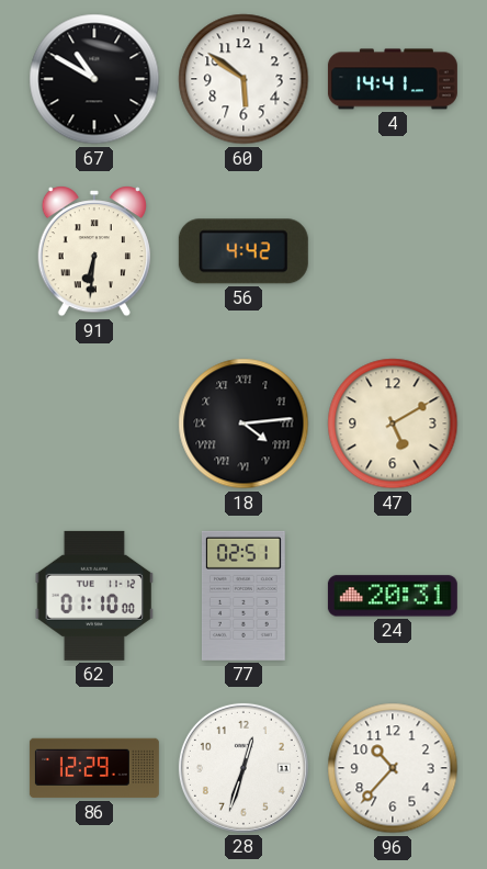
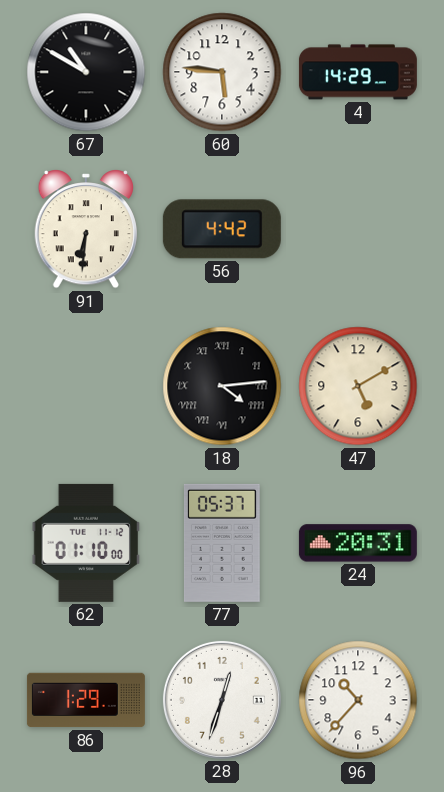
60: 5:51 -> 5:46
4: 14:41 -> 14:29
77: 02:51 -> 05:37
86: 12:29 -> 1:29
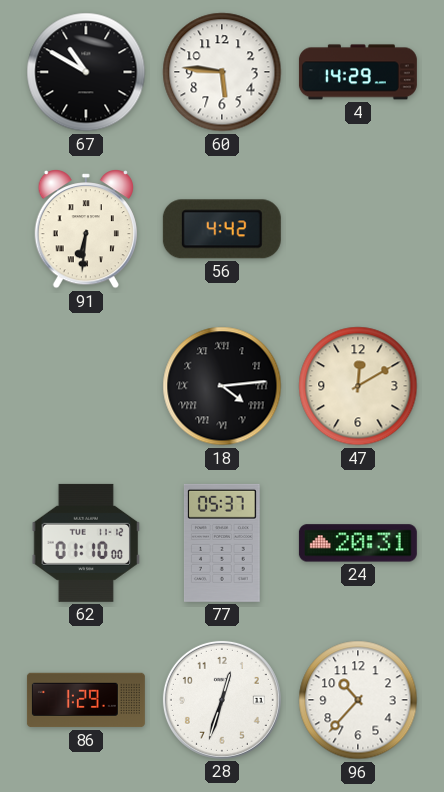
47: 5:10 -> 12:10
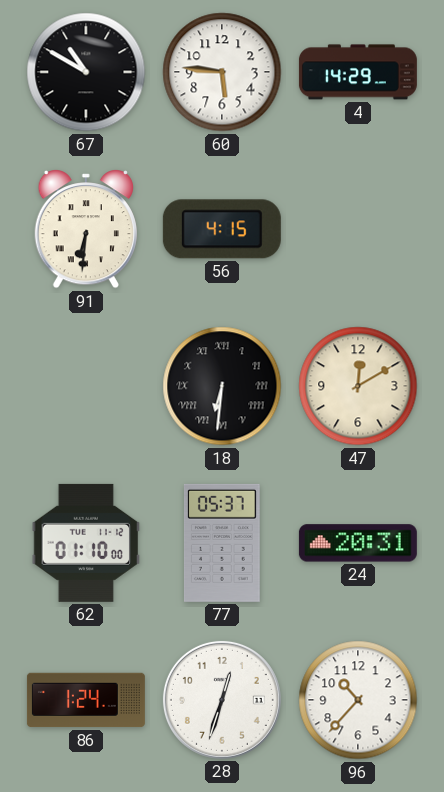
56: 4:42 -> 4:15
18: 4:14 -> 6:31
86: 1:29 -> 1:24
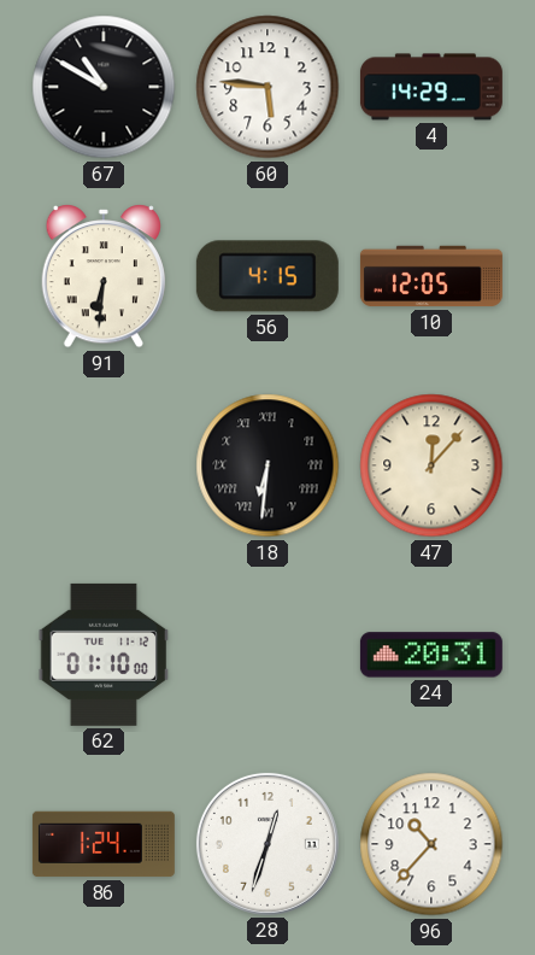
10: none -> 12:05
47: 12:10 -> 12:07
77: 05:37 -> none
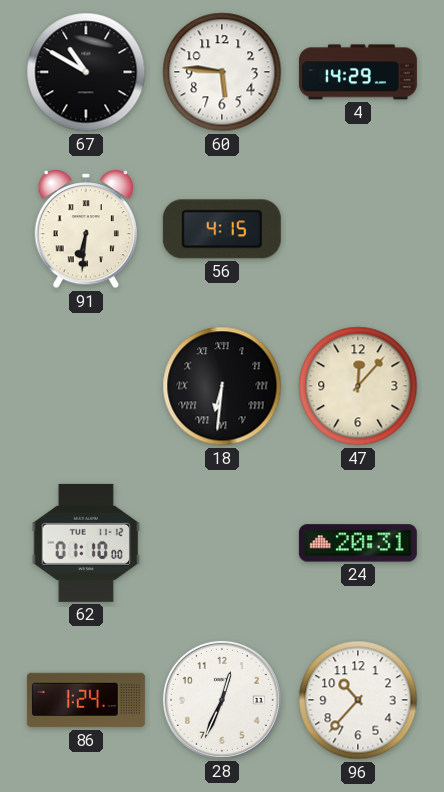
10: 12:05 -> none
28: 12:33 -> 12:34
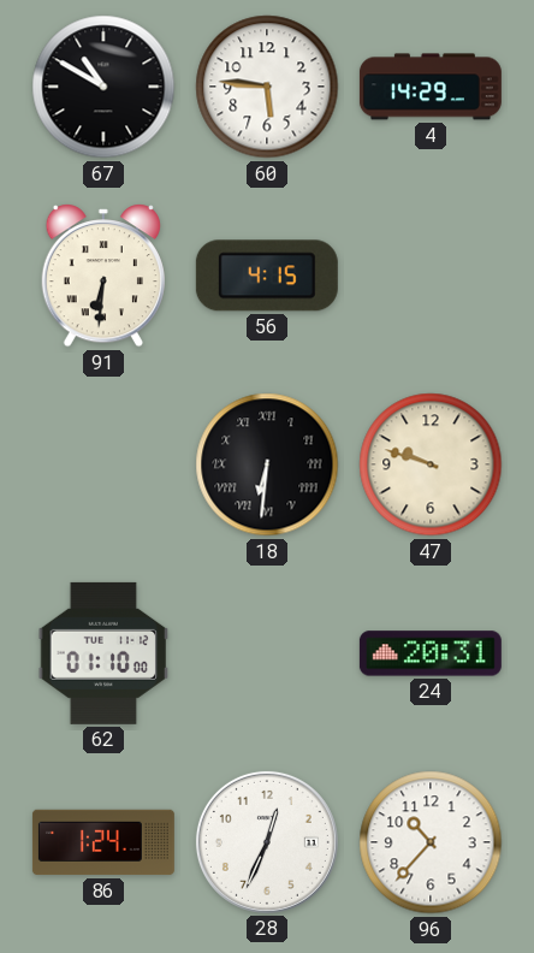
47: 12:07 -> 9:48
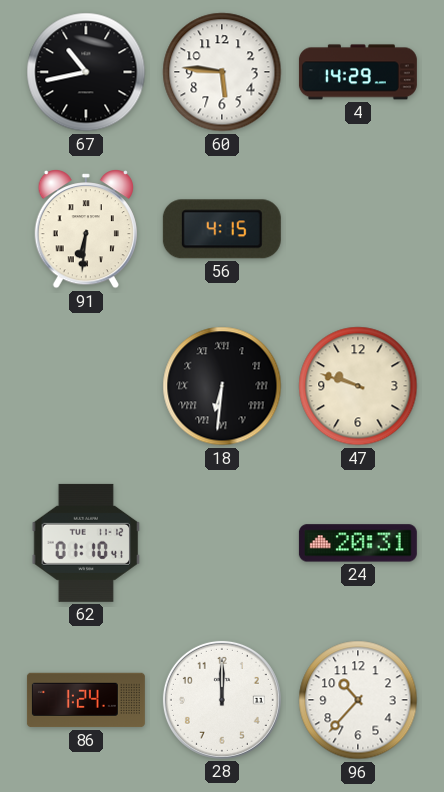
67: 10:50 -> 10:43
62: 01:10:00 -> 01:10:41
28: 12:34 -> 12:00
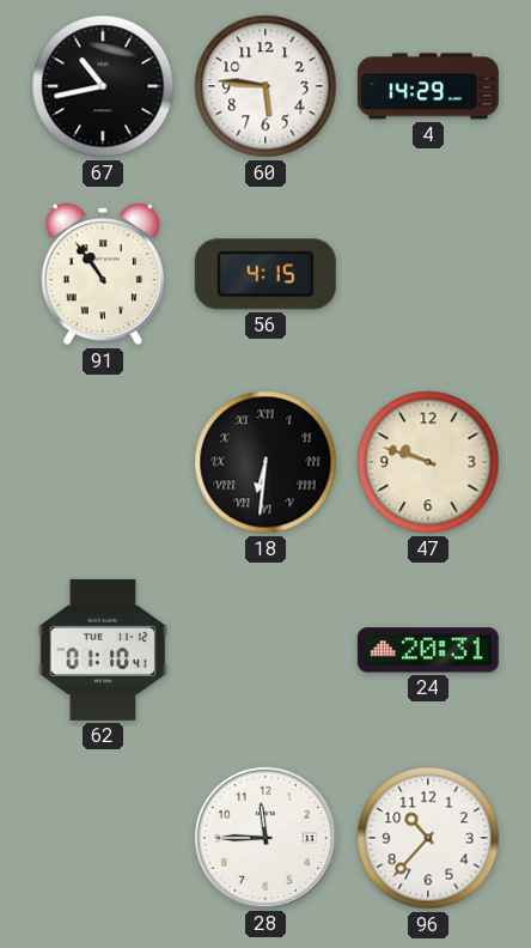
91: 6:31 -> 10:54
86: 1:24 -> none
28: 12:00 -> 11:45
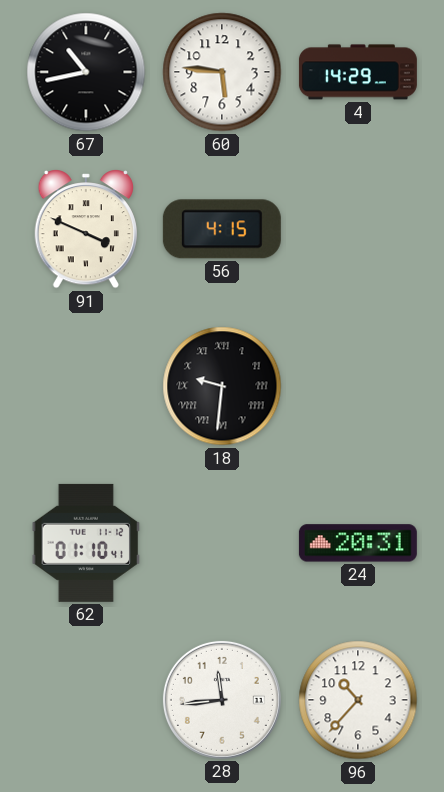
91: 10:54 -> 3:49
18: 6:31 -> 9:31
47: 9:48 -> none
28: 11:45 -> 11:44
